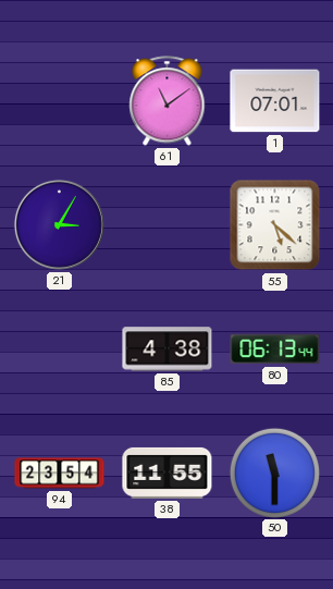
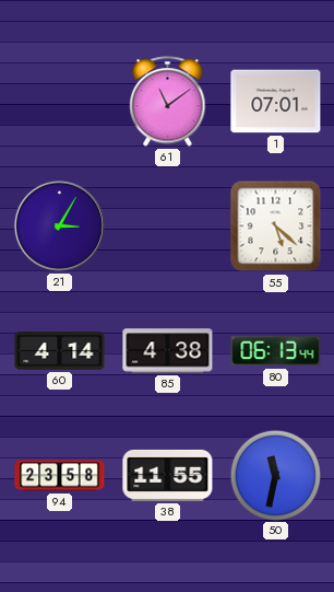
60: none -> 4:14
94: 23:54 -> 23:58
50: 11:30 -> 11:32
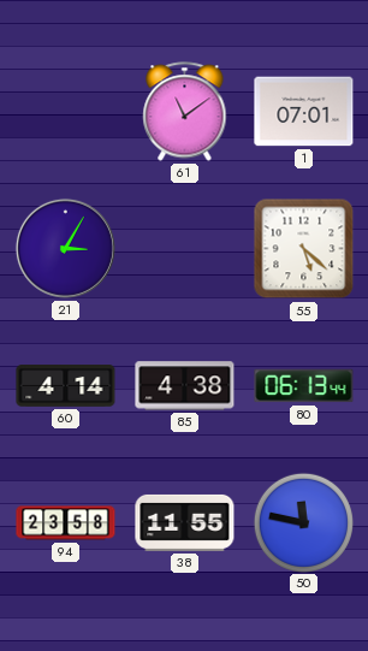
50: 11:32 -> 11:47
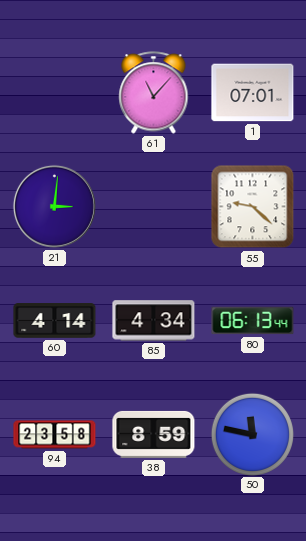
61: 11:09 -> 11:07
21: 3:05 -> 3:01
55: 5:22 -> 9:22
85: 4:38 -> 4:34
38: 11:55 -> 8:59
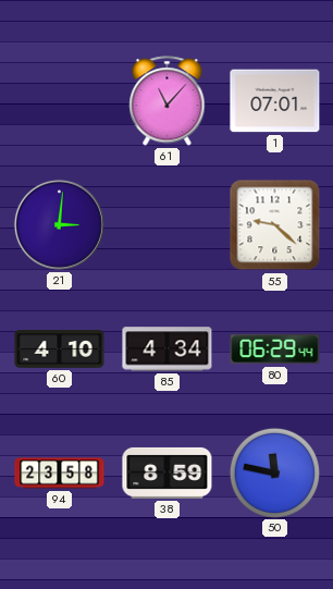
60: 4:14 -> 4:10
80: 06:13 -> 06:29
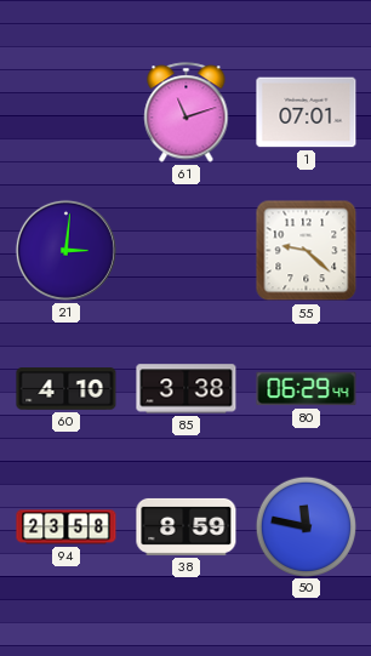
61: 11:07 -> 11:12
85: 4:34 -> 3:38
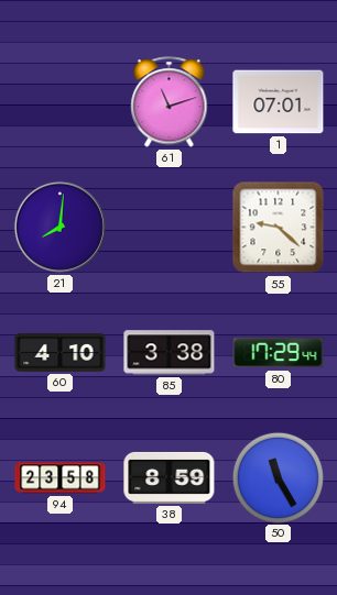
21: 3:01 -> 8:01
80: 06:29 -> 17:29
50: 11:47 -> 11:25
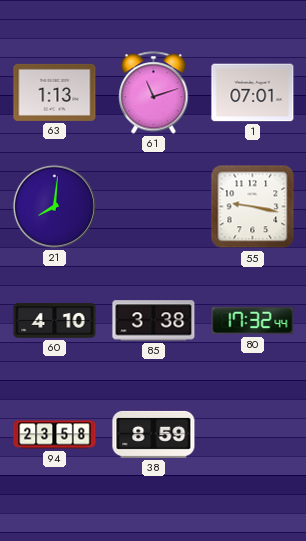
63: none -> 1:13
55: 9:22 -> 9:17
80: 17:29 -> 17:32
50: 11:25 -> none
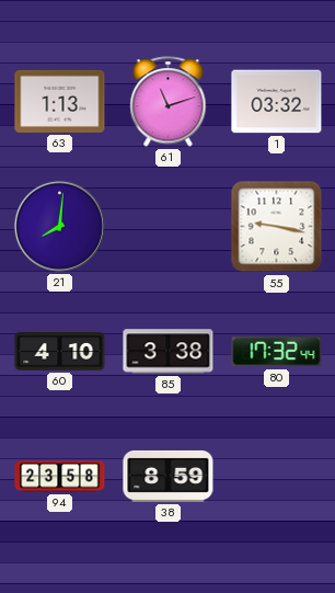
1: 07:01 -> 03:32
